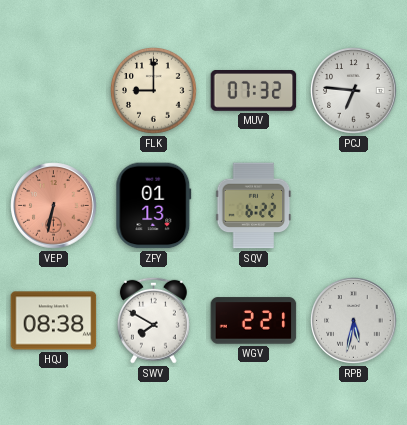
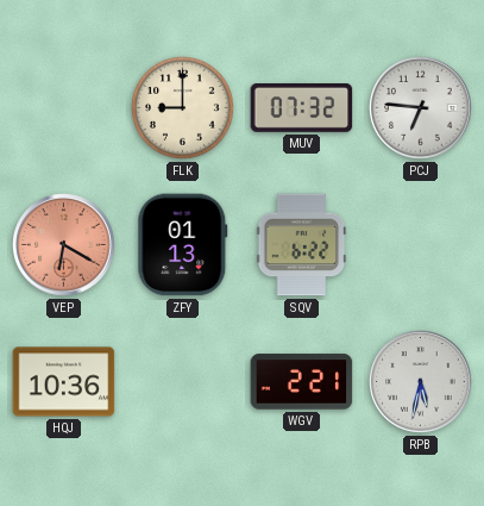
VEP: 6:32 -> 6:20
HQJ: 08:38 -> 10:36
SWV: 7:50 -> none
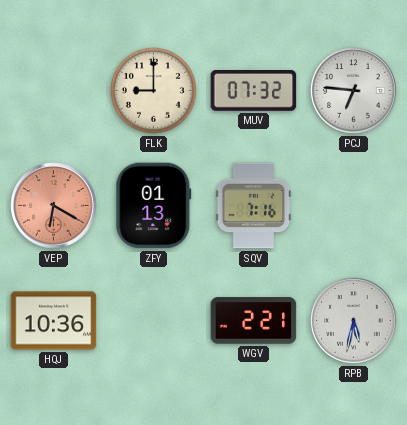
SQV: 6:22 -> 7:16
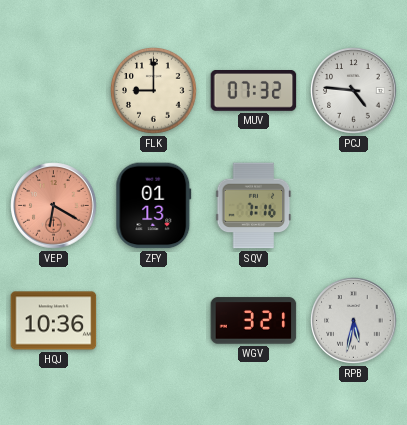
PCJ: 6:46 -> 4:46
WGV: 2:21 -> 3:21
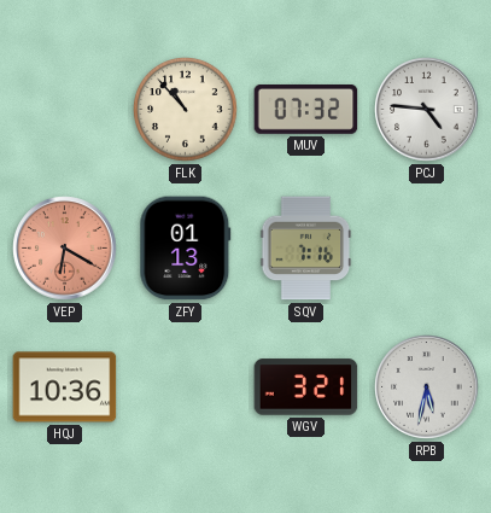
FLK: 9:00 -> 10:53
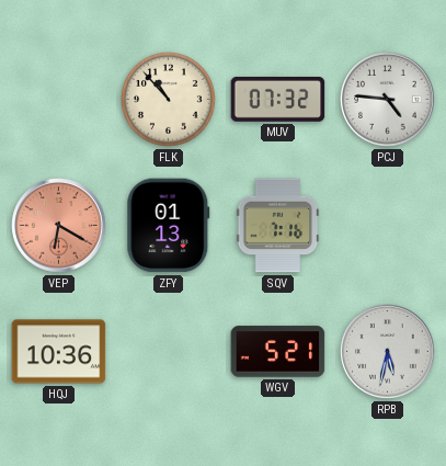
WGV: 3:21 -> 5:21
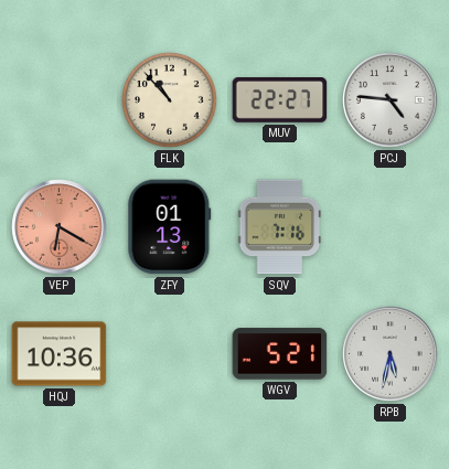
MUV: 07:32 -> 22:27
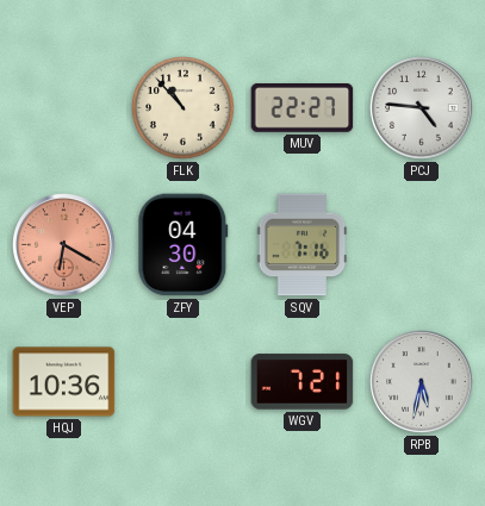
ZFY: 01:13 -> 04:30
WGV: 5:21 -> 7:21
